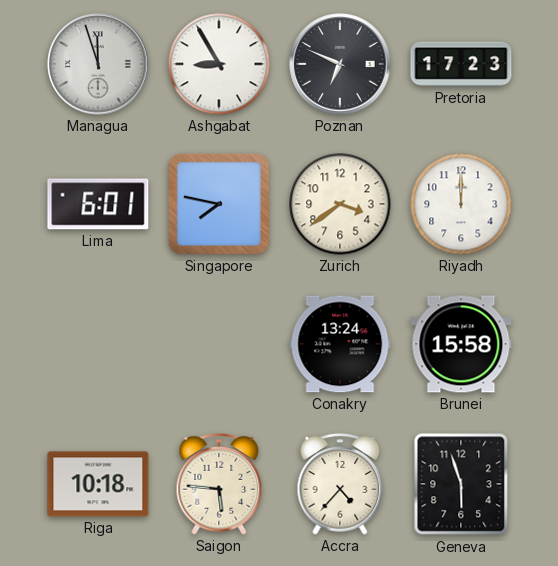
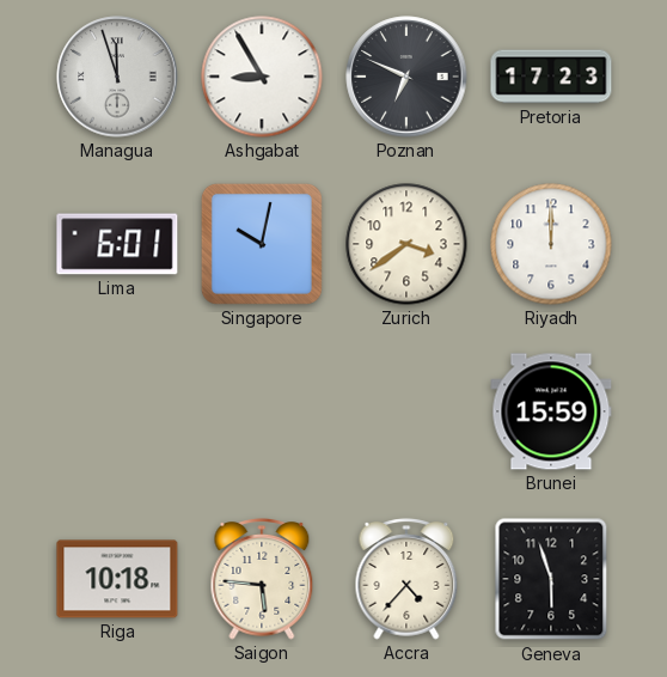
Singapore: 7:47 -> 10:02
Conakry: 13:24 -> none
Brunei: 15:58 -> 15:59
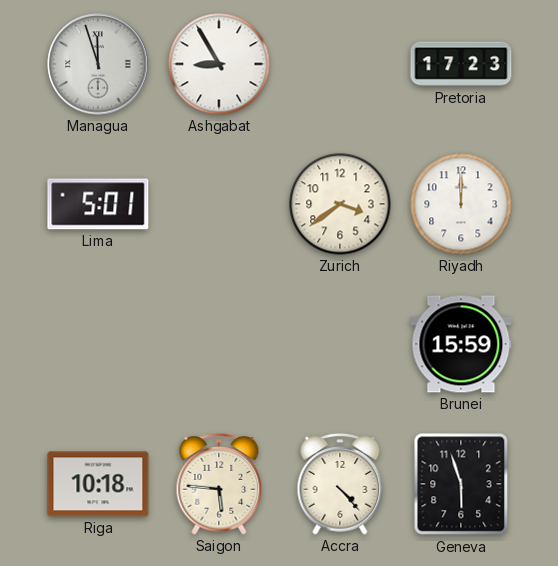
Poznan: 6:49 -> none
Lima: 6:01 -> 5:01
Singapore: 10:02 -> none
Accra: 4:37 -> 4:23
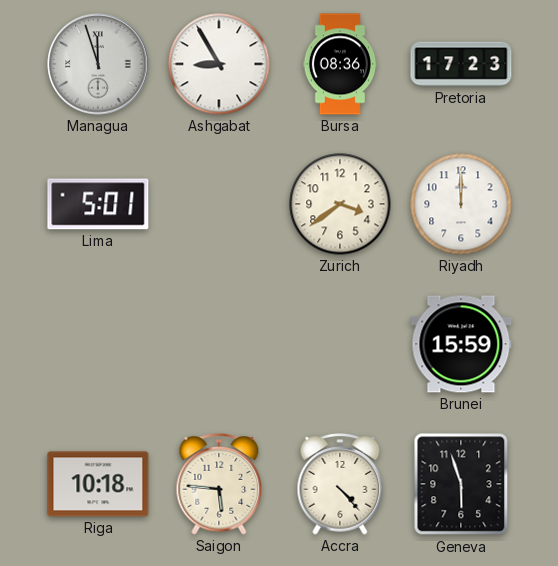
Bursa: none -> 08:36
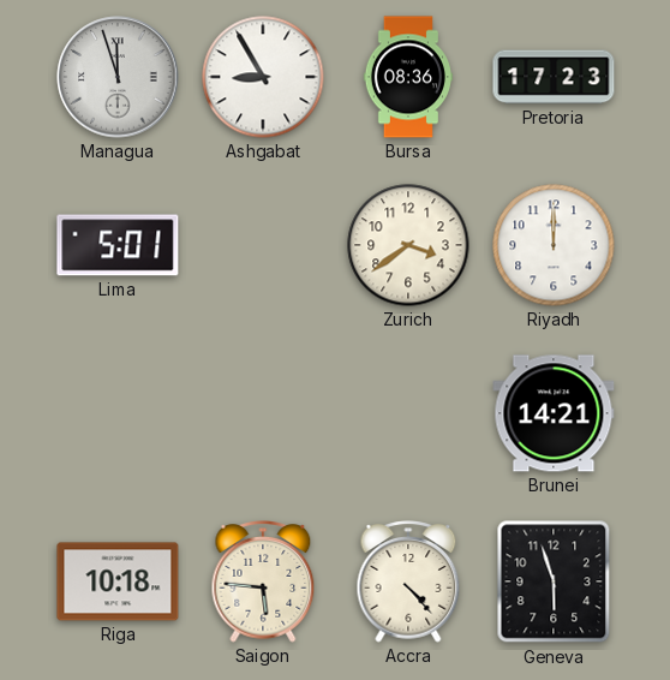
Brunei: 15:59 -> 14:21
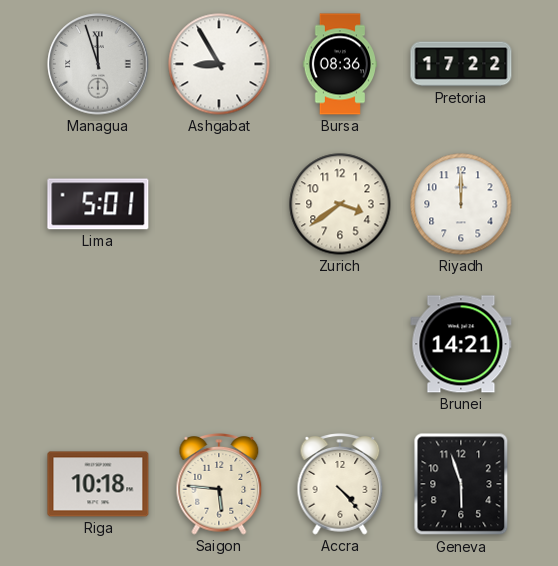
Pretoria: 17:23 -> 17:22
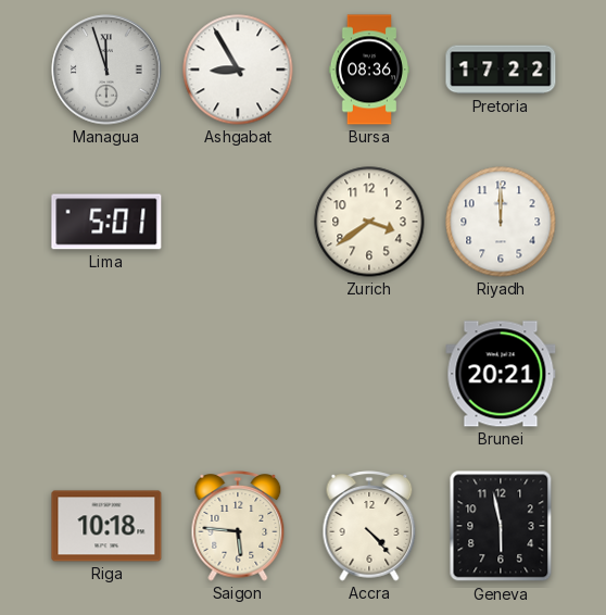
Brunei: 14:21 -> 20:21
Geneva: 5:57 -> 5:58
